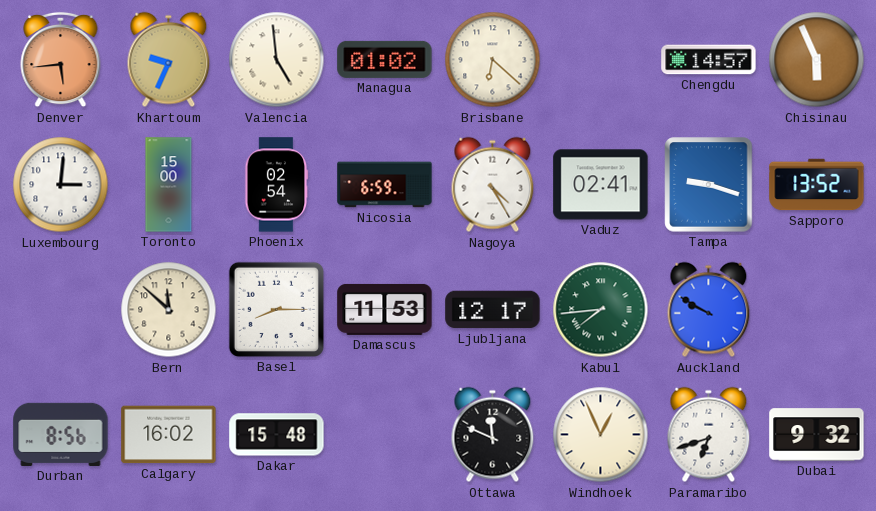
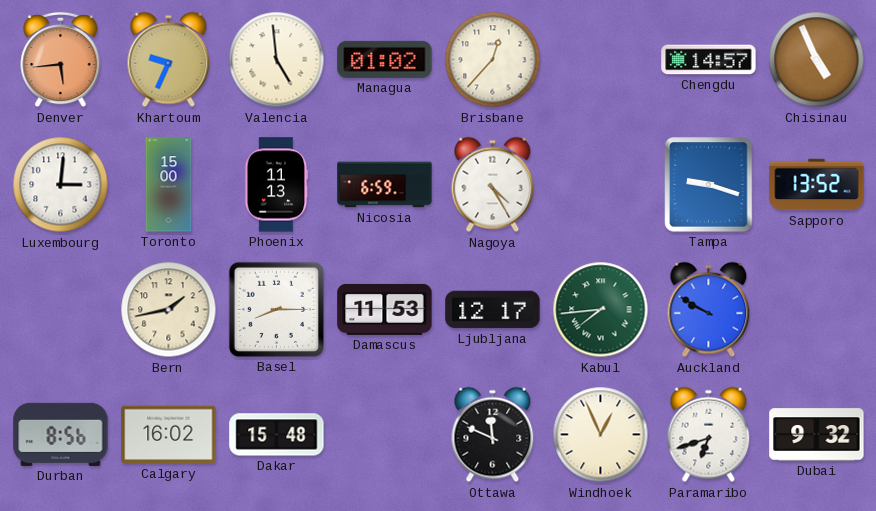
Brisbane: 6:22 -> 12:37
Chisinau: 5:56 -> 4:56
Phoenix: 02:54 -> 11:13
Vaduz: 02:41 -> none
Bern: 11:52 -> 1:43
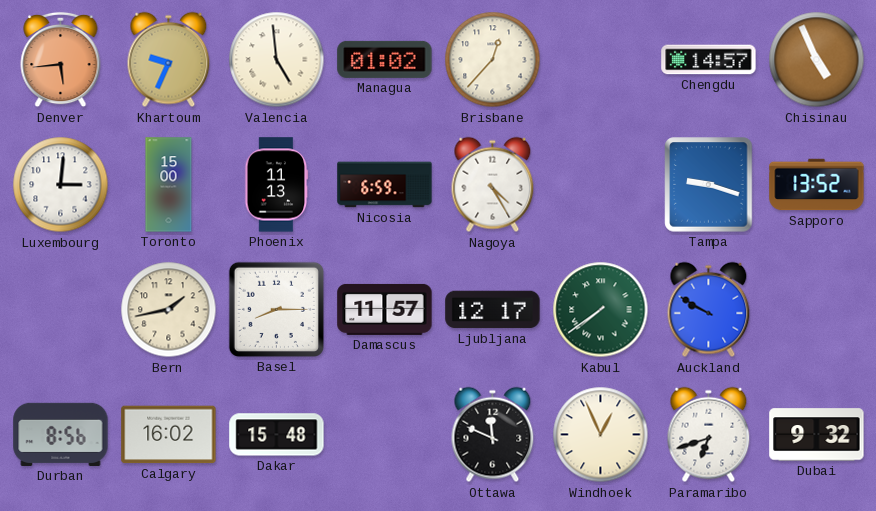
Damascus: 11:53 -> 11:57
Kabul: 7:44 -> 7:39
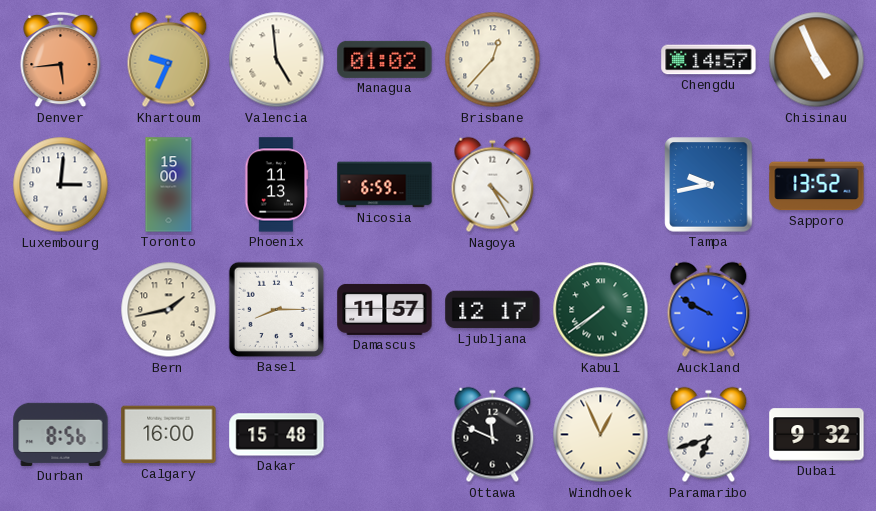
Tampa: 9:18 -> 9:43
Calgary: 16:02 -> 16:00
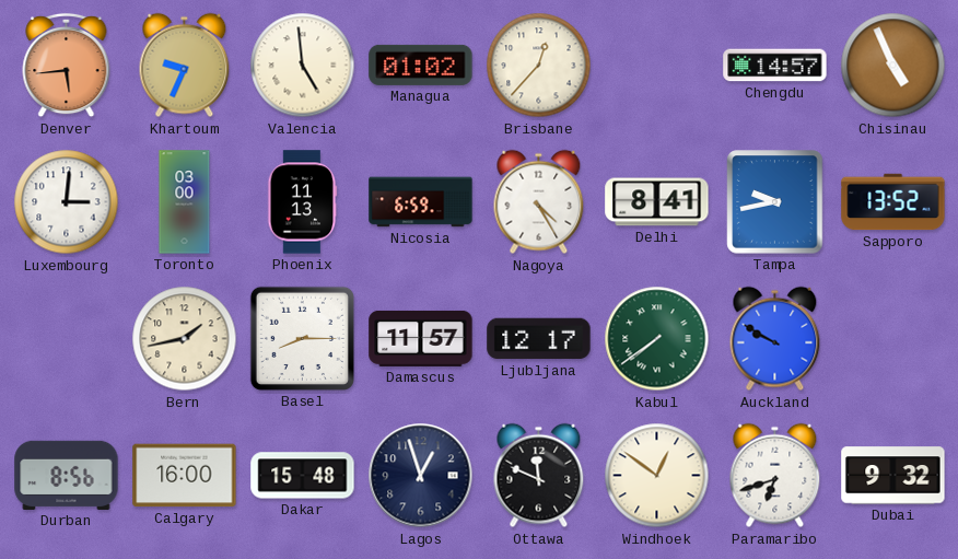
Toronto: 15:00 -> 03:00
Delhi: none -> 8:41
Lagos: none -> 12:57
Windhoek: 12:56 -> 12:51
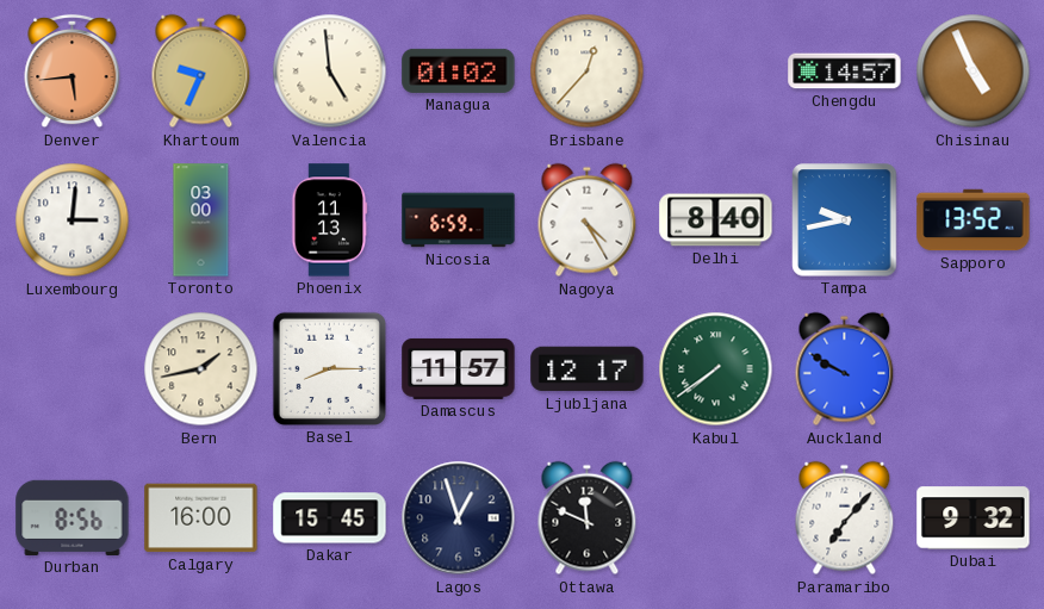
Delhi: 8:41 -> 8:40
Dakar: 15:48 -> 15:45
Windhoek: 12:51 -> none
Paramaribo: 6:42 -> 7:07
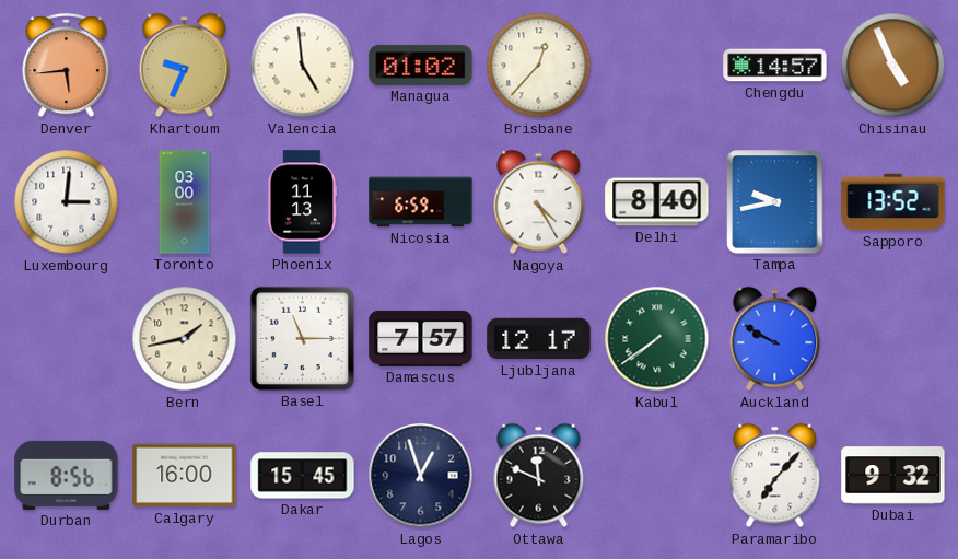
Basel: 8:15 -> 11:15
Damascus: 11:57 -> 7:57
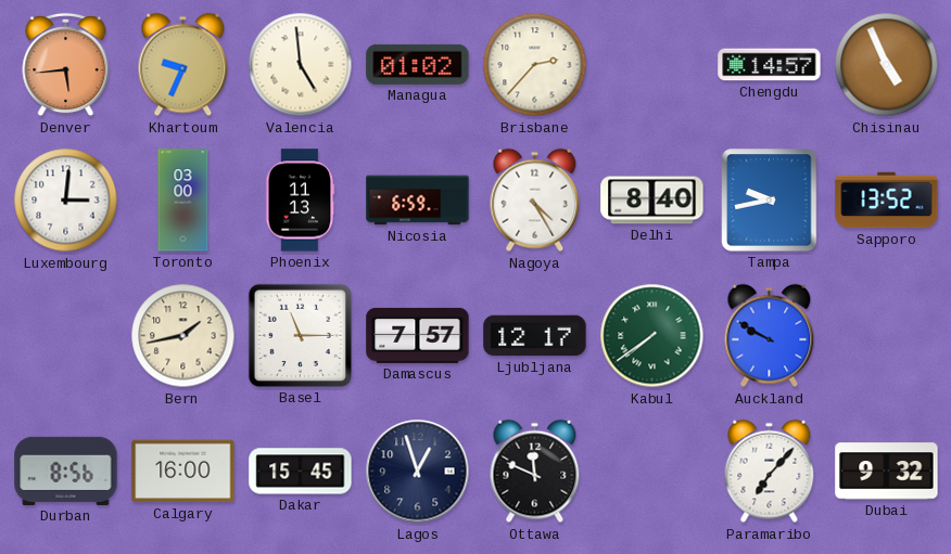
Brisbane: 12:37 -> 2:37
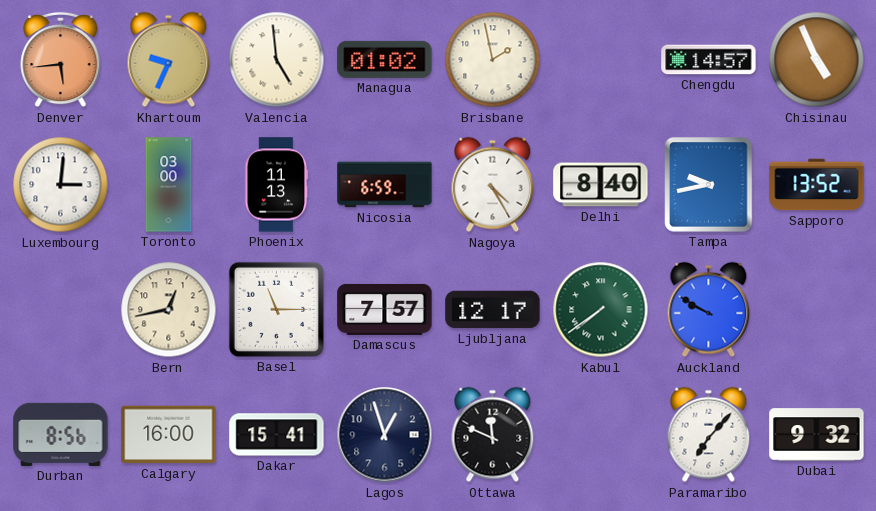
Brisbane: 2:37 -> 1:58
Bern: 1:43 -> 12:43
Dakar: 15:45 -> 15:41
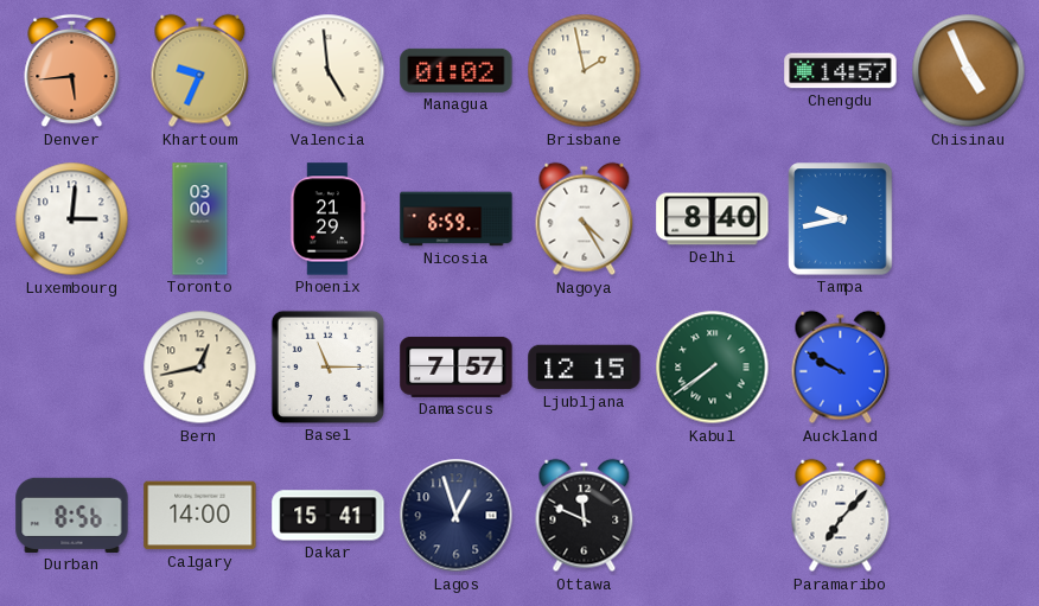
Phoenix: 11:13 -> 21:29
Sapporo: 13:52 -> none
Ljubljana: 12:17 -> 12:15
Calgary: 16:00 -> 14:00
Dubai: 9:32 -> none
